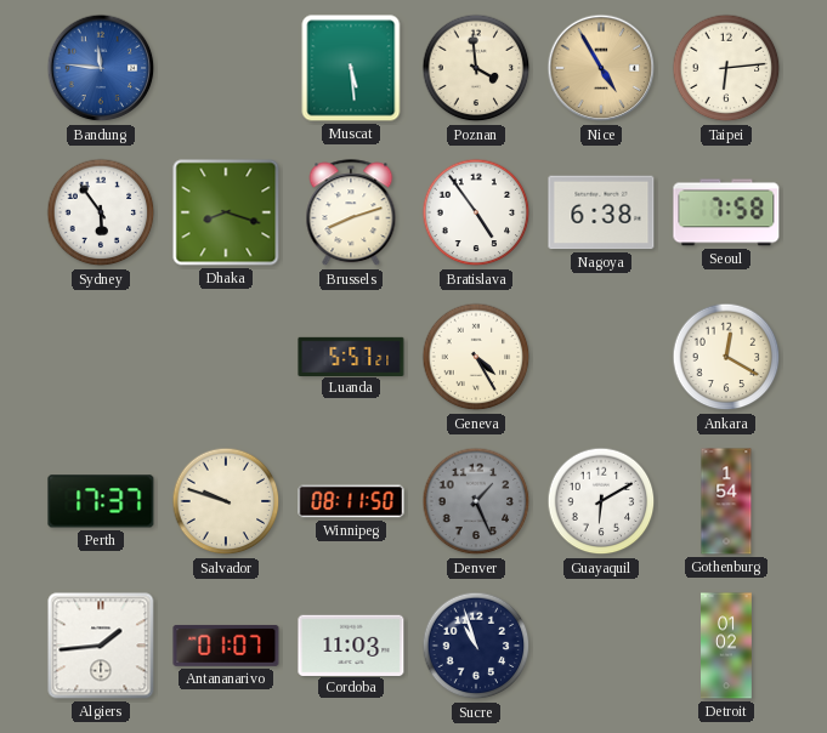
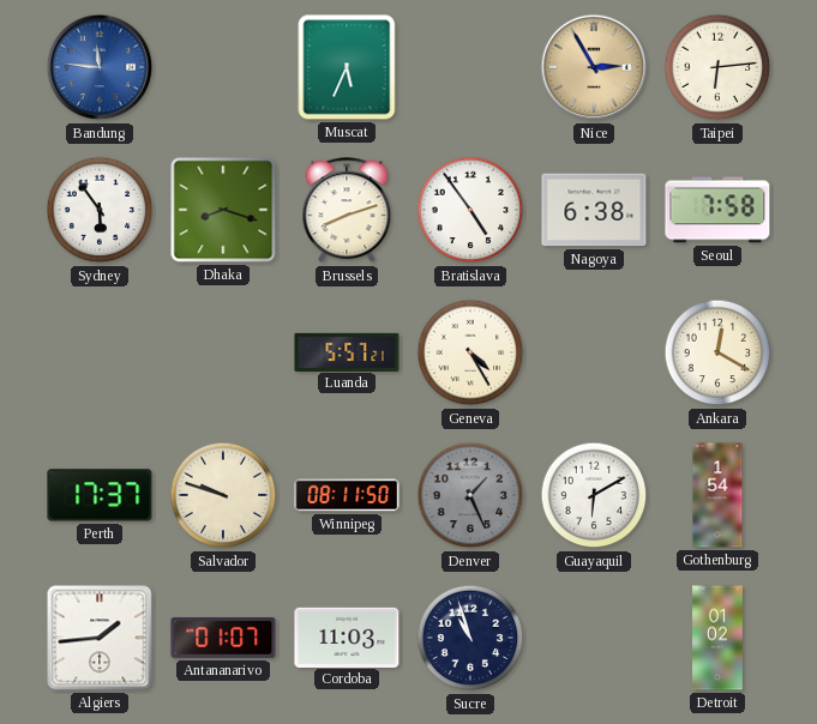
Muscat: 5:29 -> 5:34
Poznan: 3:59 -> none
Nice: 4:55 -> 2:55
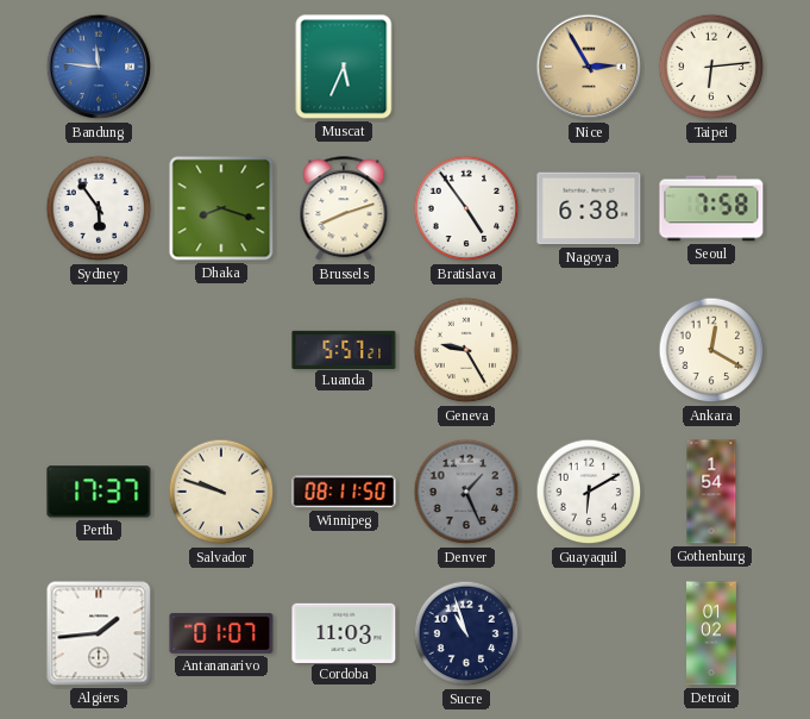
Geneva: 4:25 -> 9:25
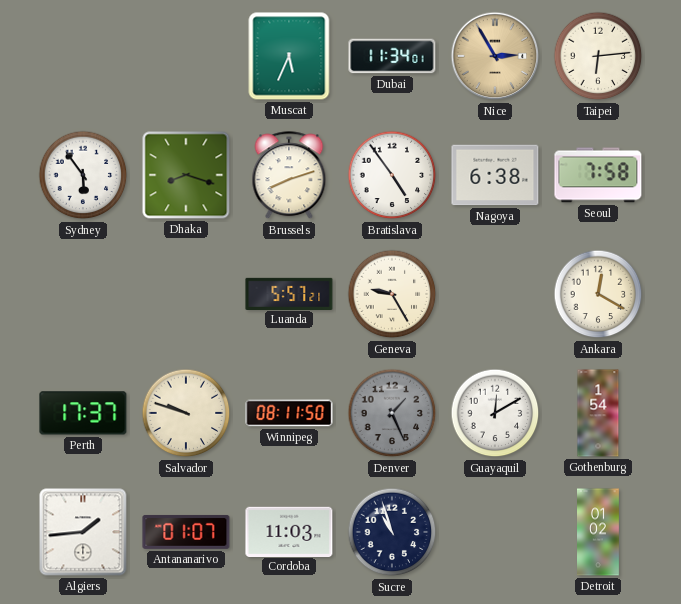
Bandung: 11:46 -> none
Dubai: none -> 11:34
Guayaquil: 6:10 -> 12:10
